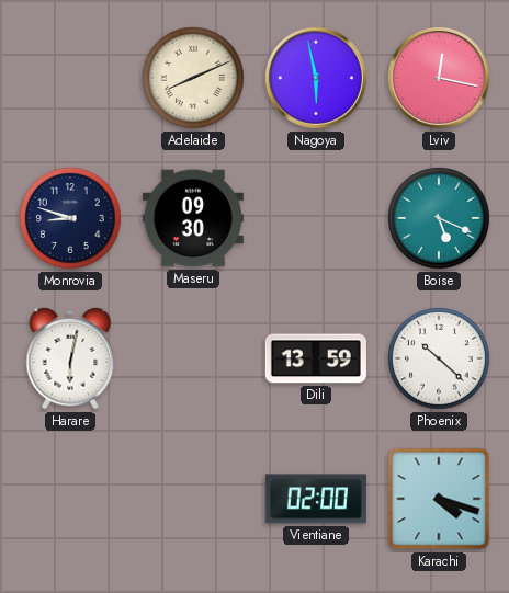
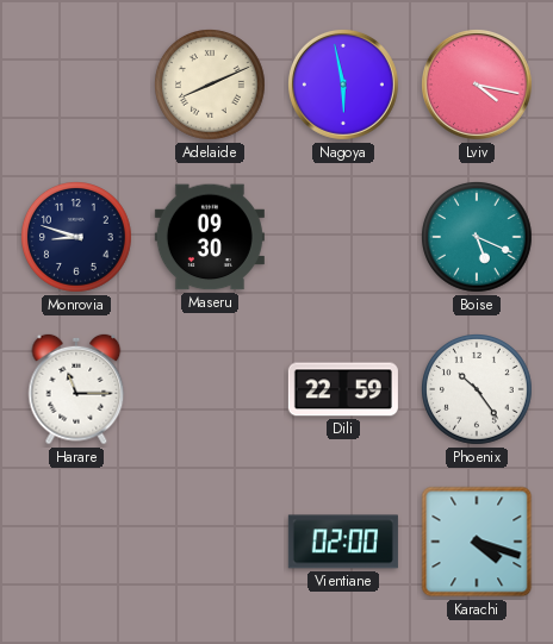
Lviv: 12:17 -> 4:17
Harare: 6:02 -> 11:15
Dili: 13:59 -> 22:59
Phoenix: 10:22 -> 10:24
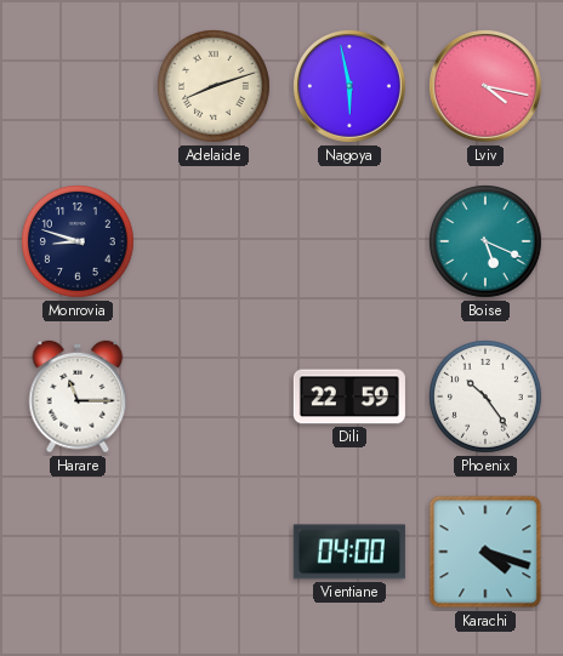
Adelaide: 8:11 -> 8:12
Maseru: 09:30 -> none
Vientiane: 02:00 -> 04:00
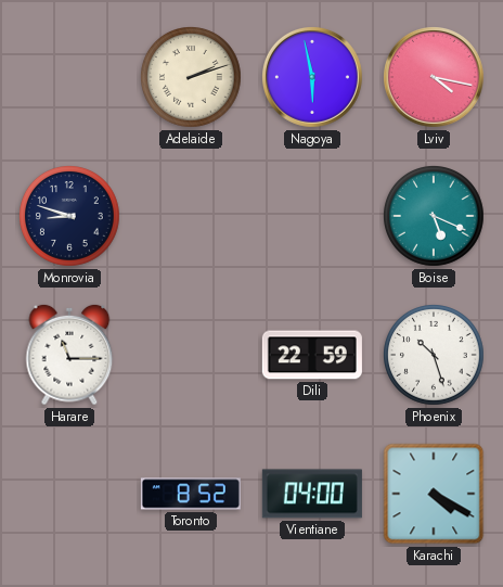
Adelaide: 8:12 -> 2:12
Phoenix: 10:24 -> 10:27
Toronto: none -> 8:52
Karachi: 4:18 -> 4:20
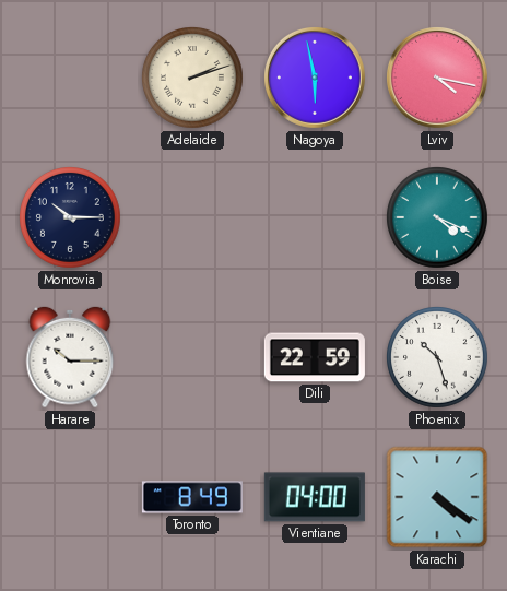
Monrovia: 8:48 -> 10:15
Boise: 5:19 -> 4:19
Harare: 11:15 -> 10:15
Toronto: 8:52 -> 8:49
Karachi: 4:20 -> 4:21
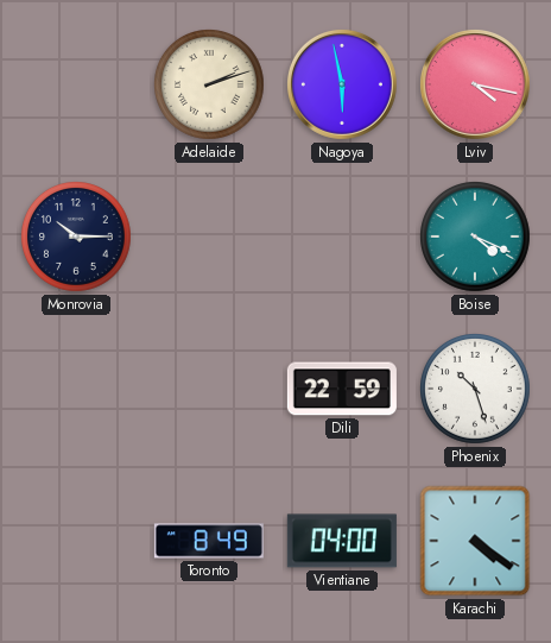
Harare: 10:15 -> none
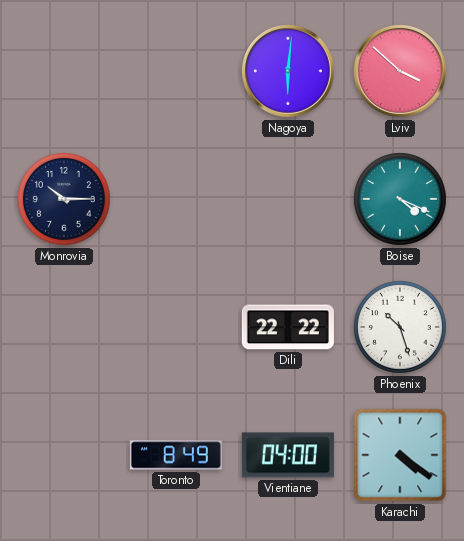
Adelaide: 2:12 -> none
Nagoya: 5:58 -> 6:01
Lviv: 4:17 -> 3:52
Dili: 22:59 -> 22:22
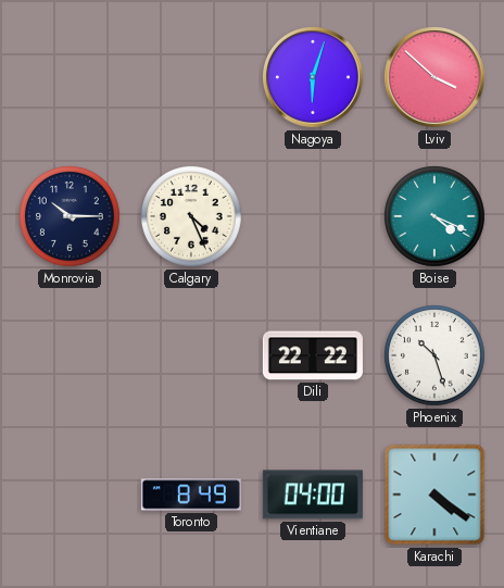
Nagoya: 6:01 -> 6:03
Calgary: none -> 4:26
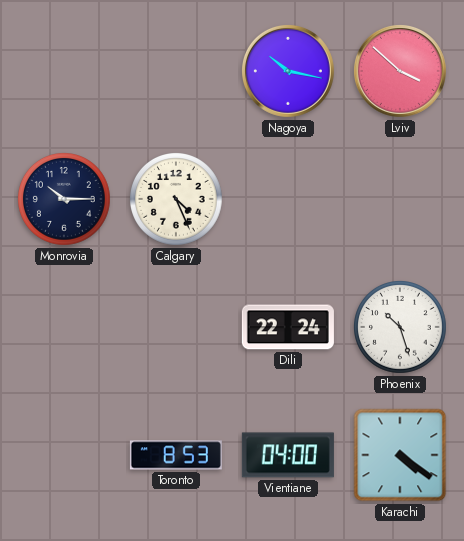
Nagoya: 6:03 -> 10:17
Boise: 4:19 -> none
Dili: 22:22 -> 22:24
Toronto: 8:49 -> 8:53
